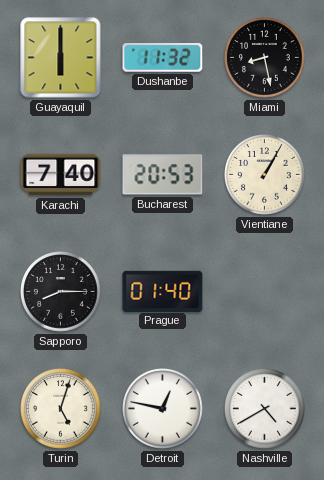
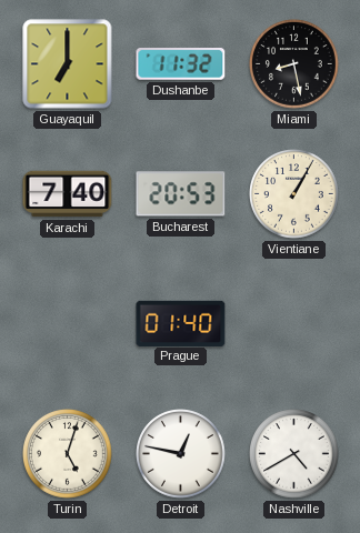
Guayaquil: 6:00 -> 7:00
Sapporo: 8:15 -> none
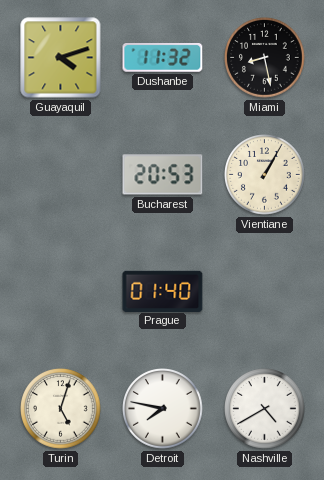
Guayaquil: 7:00 -> 4:12
Karachi: 7:40 -> none
Detroit: 12:47 -> 7:47
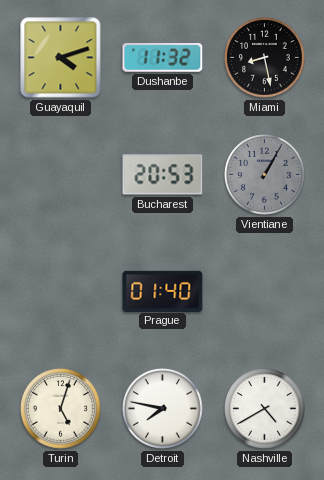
Vientiane dial: cream -> grey
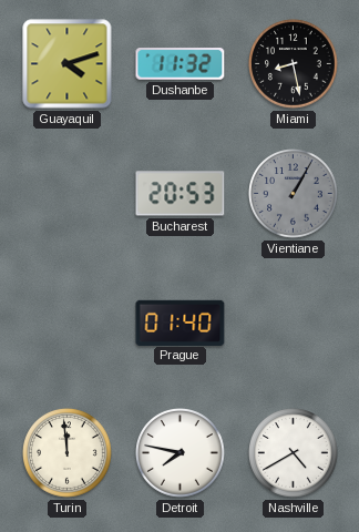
Turin: 5:03 -> 11:59
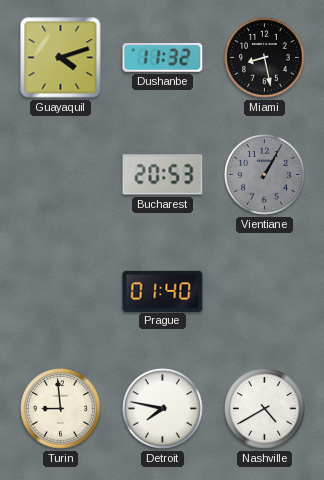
Turin: 11:59 -> 8:59
